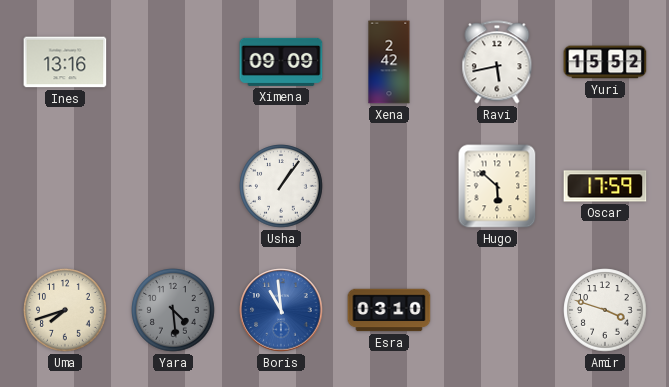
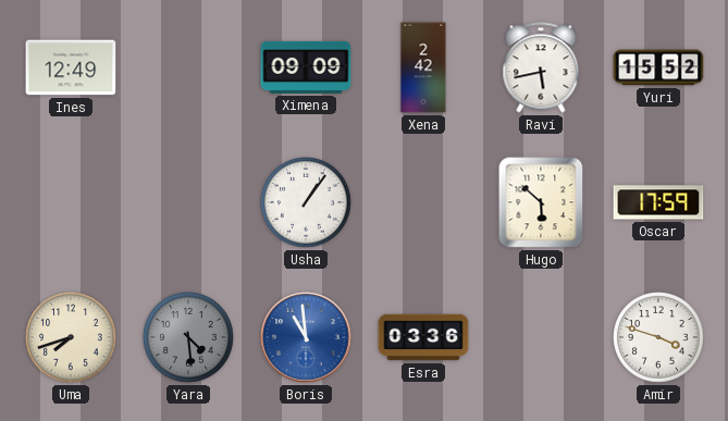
Ines: 13:16 -> 12:49
Esra: 03:10 -> 03:36
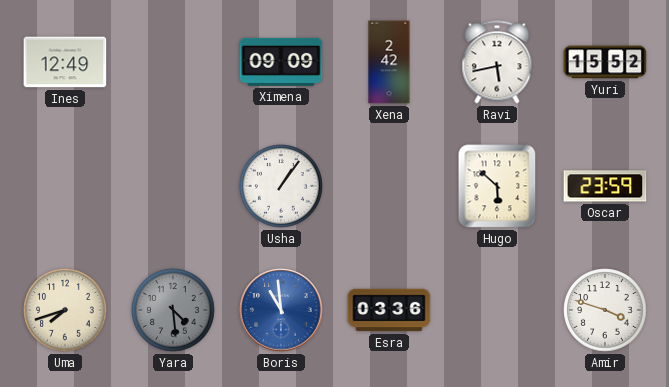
Oscar: 17:59 -> 23:59
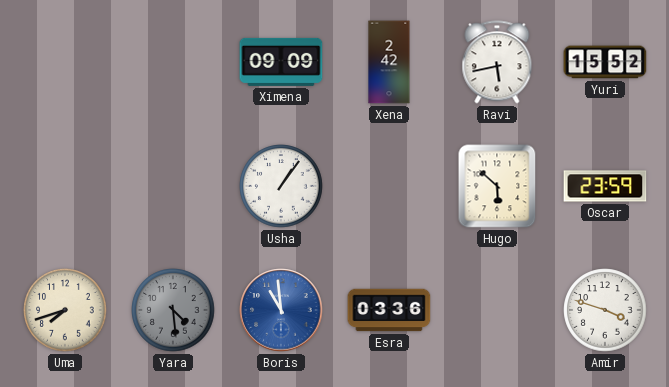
Ines: 12:49 -> none
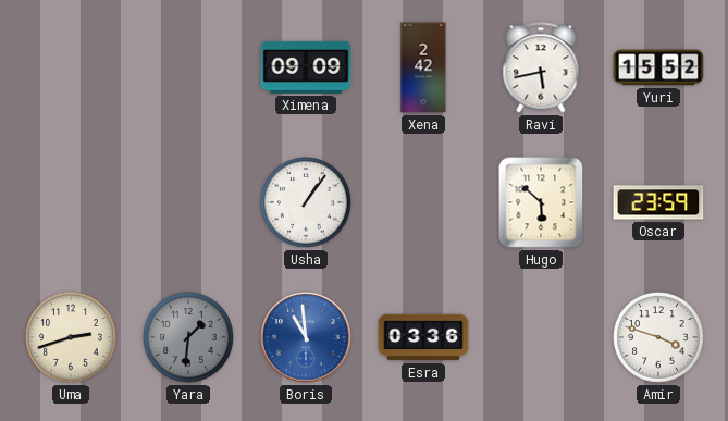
Uma: 7:42 -> 2:42
Yara: 4:29 -> 1:31
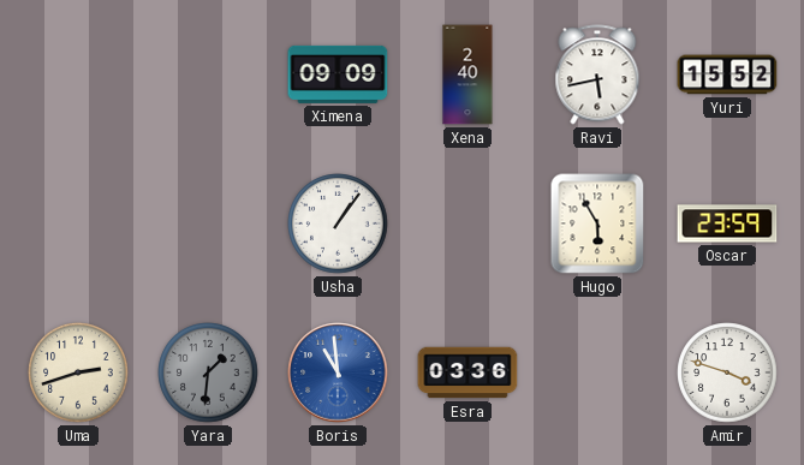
Xena: 2:42 -> 2:40
Hugo: 5:52 -> 5:55
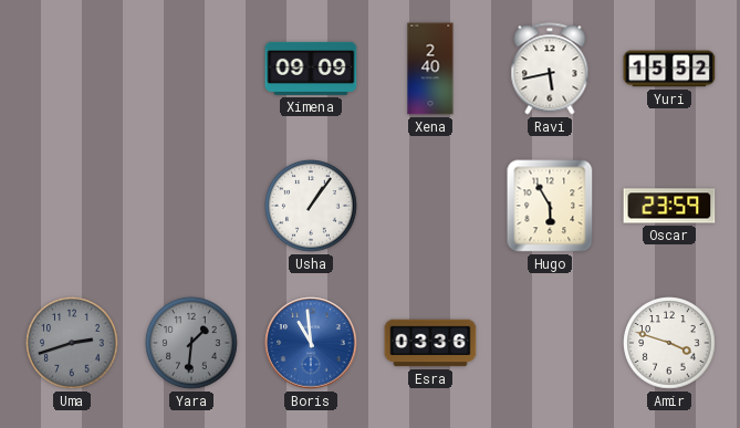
Uma dial: cream -> grey
